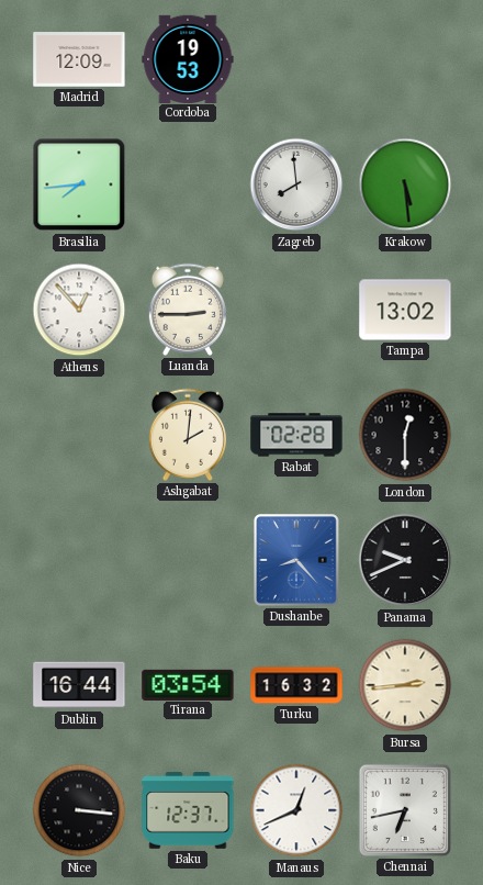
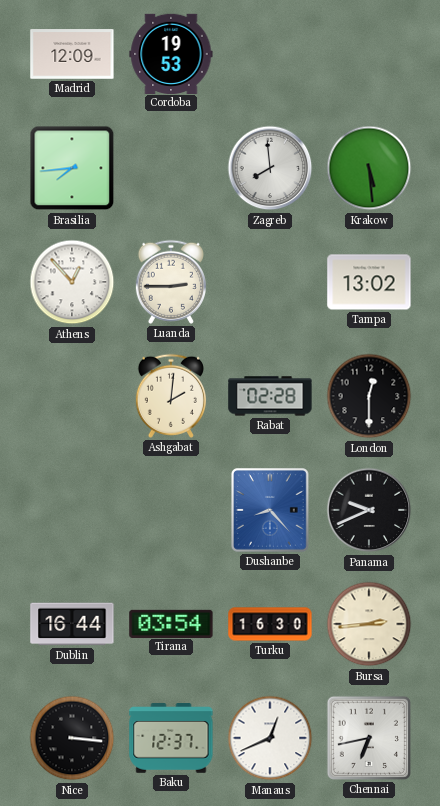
Turku: 16:32 -> 16:30
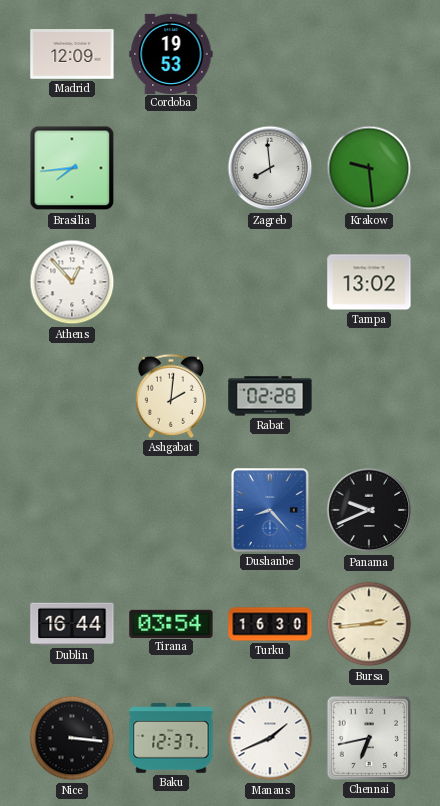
Krakow: 5:29 -> 9:29
Luanda: 2:45 -> none
London: 12:30 -> none
Manaus: 12:41 -> 1:41
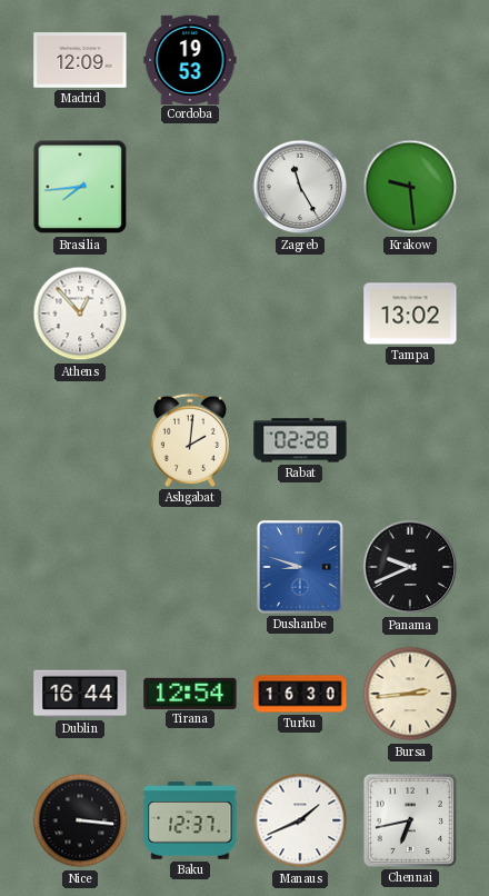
Zagreb: 7:59 -> 11:25
Dushanbe: 8:23 -> 8:48
Tirana: 03:54 -> 12:54
